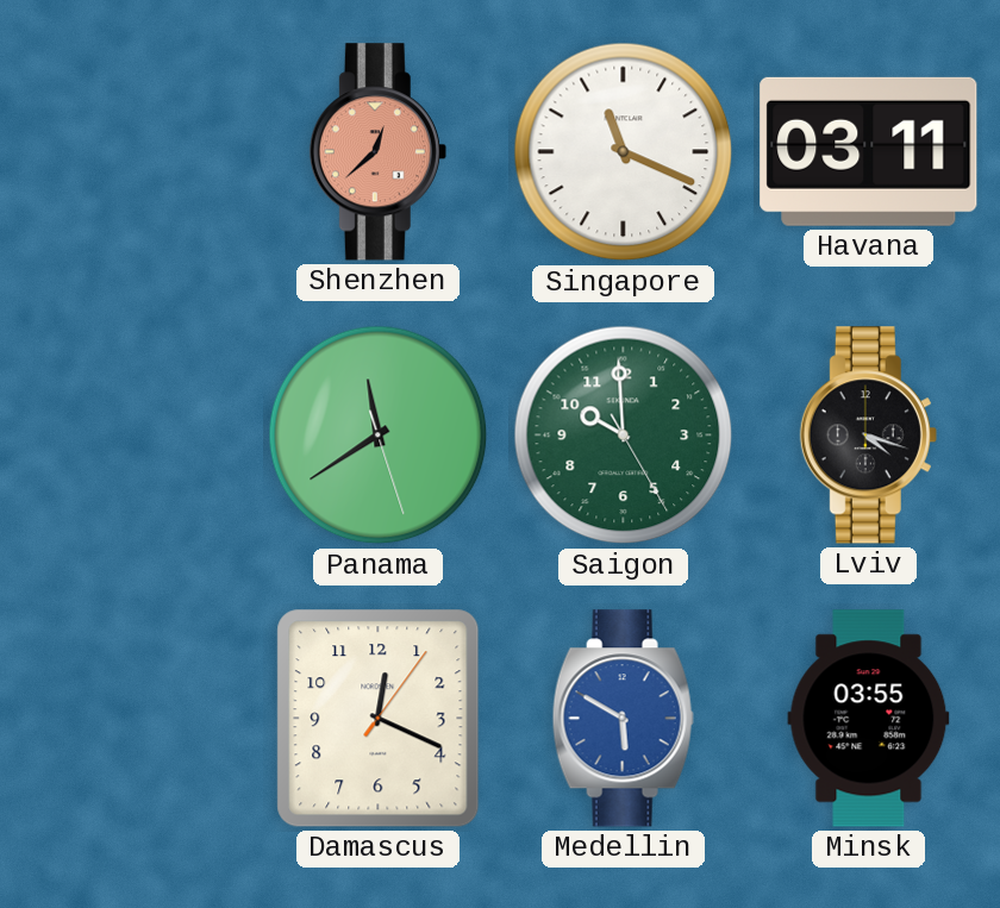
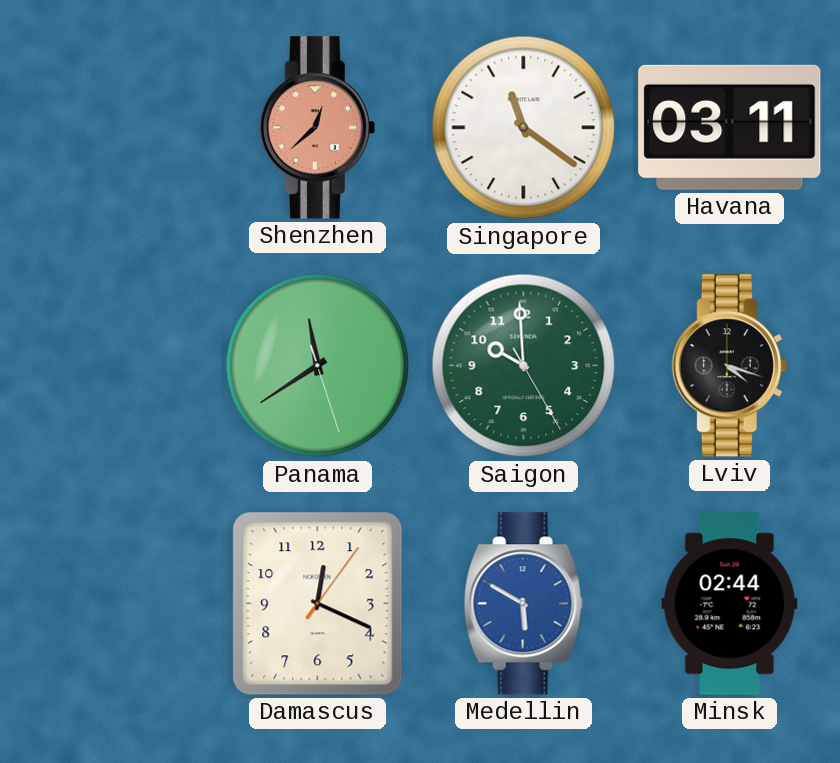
Singapore: 11:19 -> 11:21
Minsk: 03:55 -> 02:44
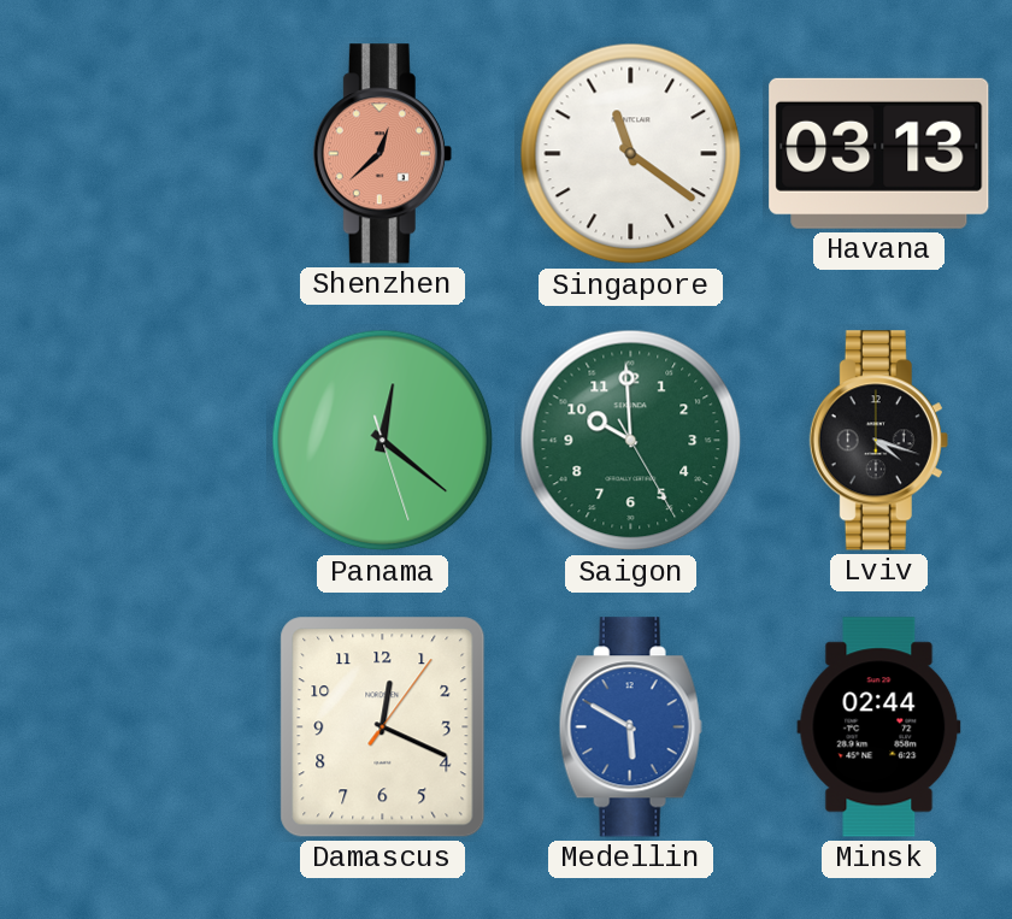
Havana: 03:11 -> 03:13
Panama: 11:39 -> 12:21
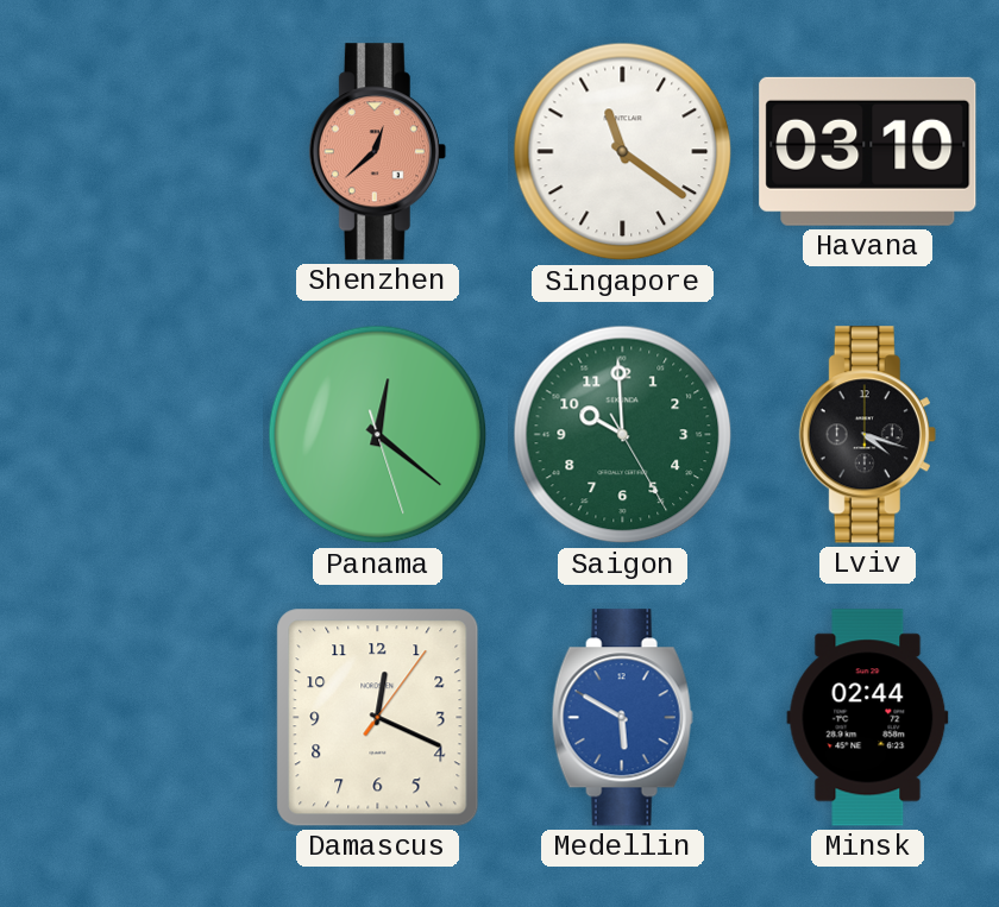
Havana: 03:13 -> 03:10
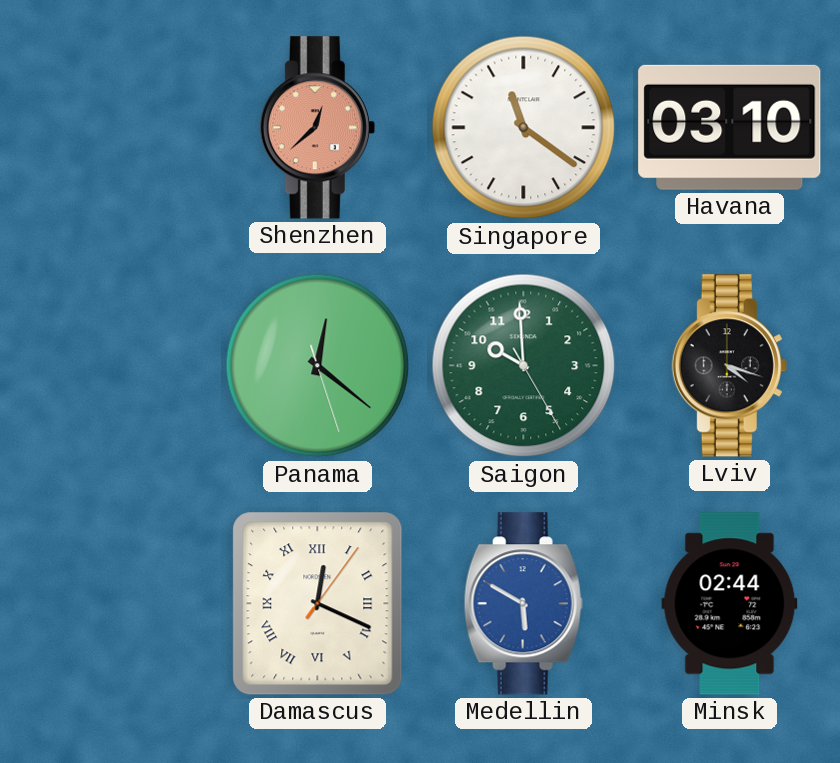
Damascus numerals: Arabic -> Roman
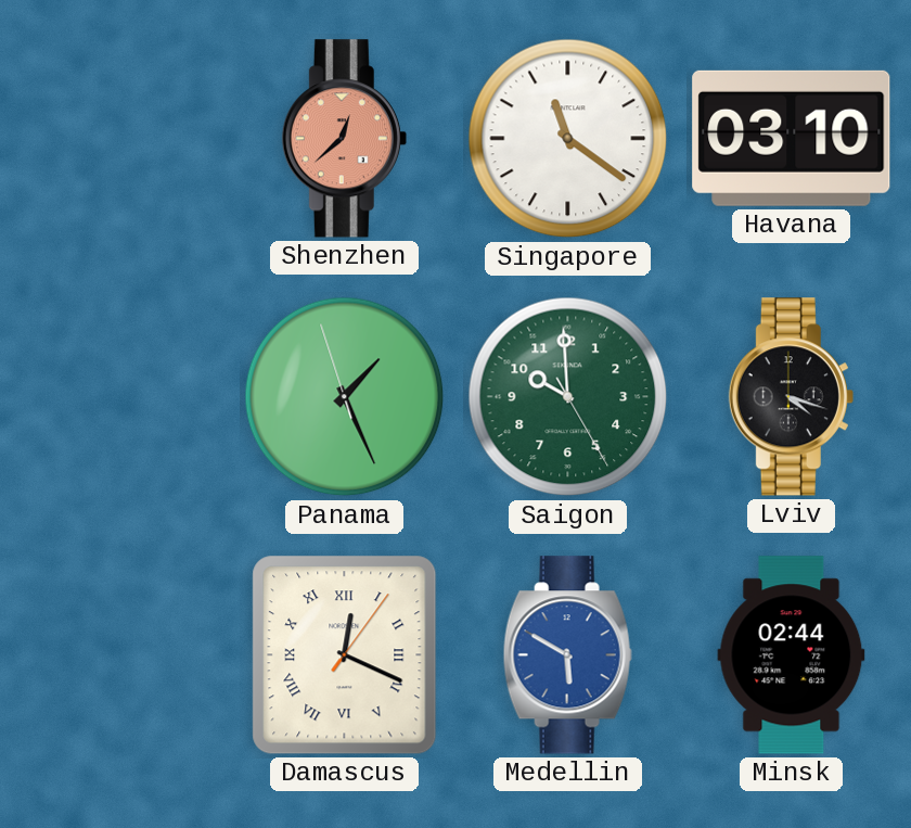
Panama: 12:21 -> 1:25
